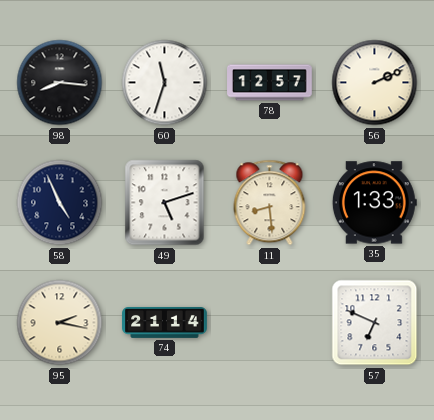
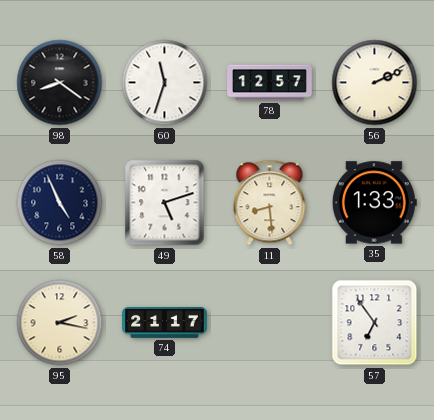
98: 8:16 -> 8:21
74: 21:14 -> 21:17
57: 6:49 -> 6:54
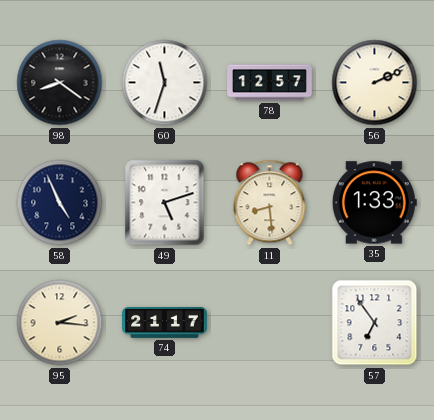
95: 2:17 -> 2:16
